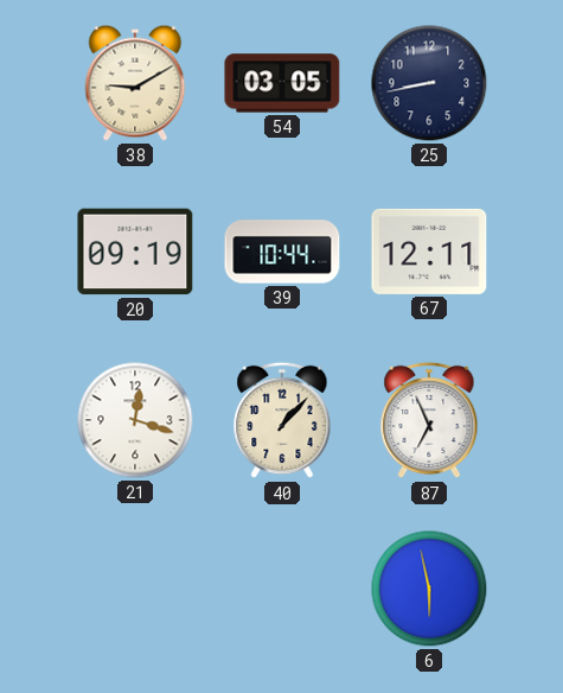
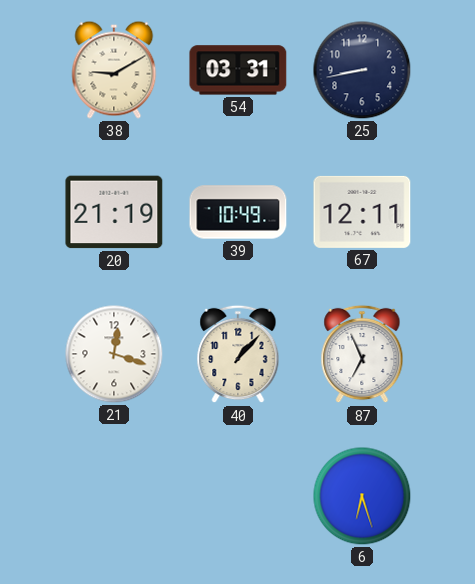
54: 03:05 -> 03:31
20: 09:19 -> 21:19
39: 10:44 -> 10:49
6: 5:58 -> 6:27
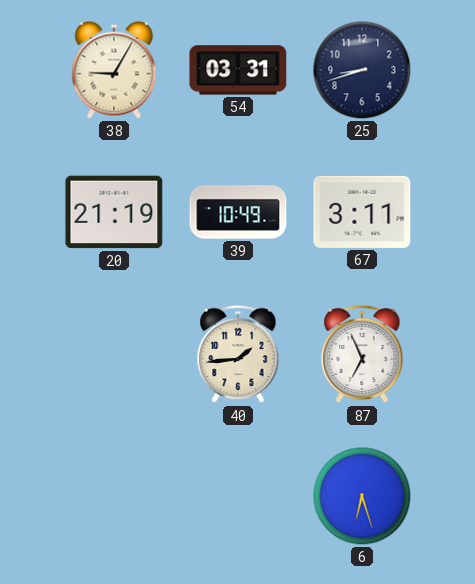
38: 9:10 -> 9:05
25: 8:43 -> 8:42
67: 12:11 -> 3:11
21: 12:18 -> none
40: 1:07 -> 1:44
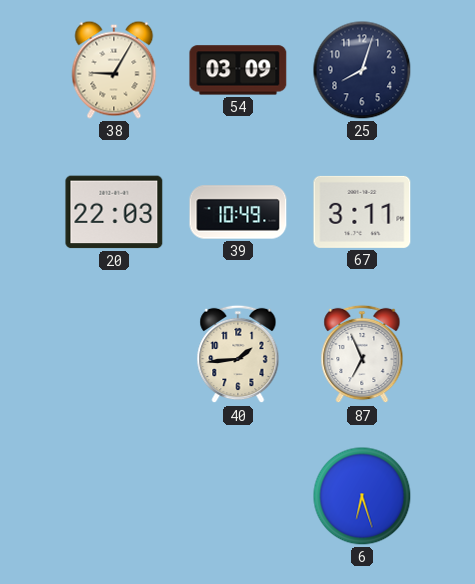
54: 03:31 -> 03:09
25: 8:42 -> 8:03
20: 21:19 -> 22:03
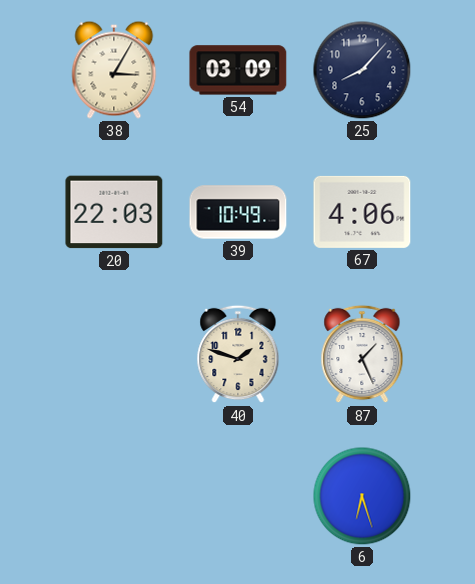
38: 9:05 -> 3:05
25: 8:03 -> 8:07
67: 3:11 -> 4:06
40: 1:44 -> 1:48
87: 6:56 -> 1:26
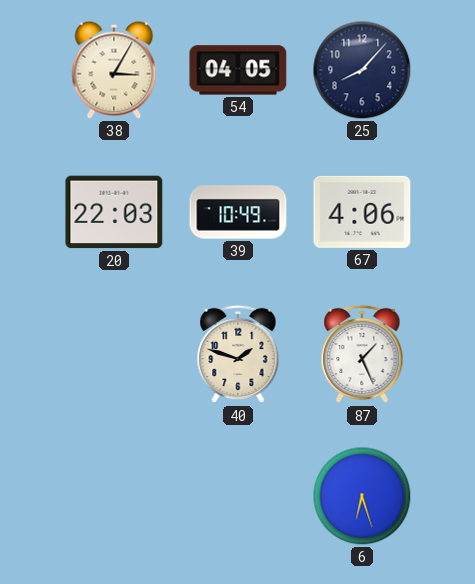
54: 03:09 -> 04:05
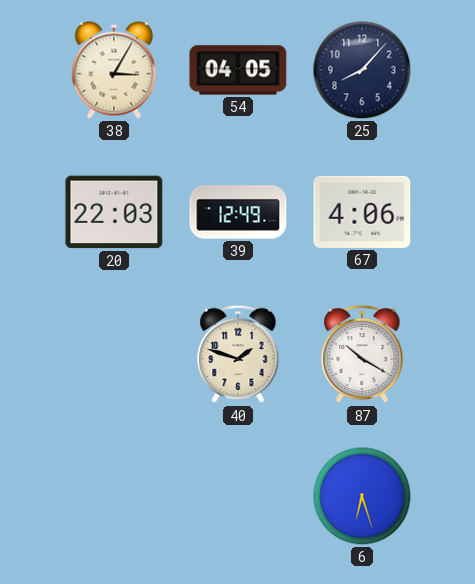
39: 10:49 -> 12:49
87: 1:26 -> 10:20
